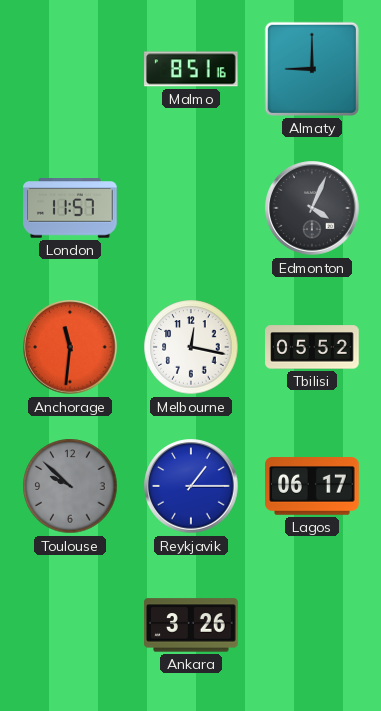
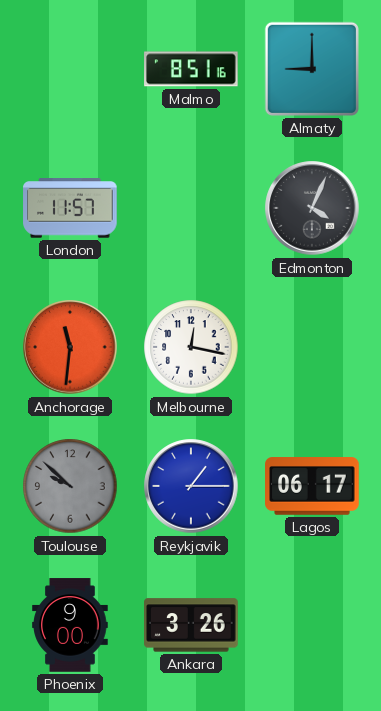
Tbilisi: 05:52 -> none
Phoenix: none -> 9:00
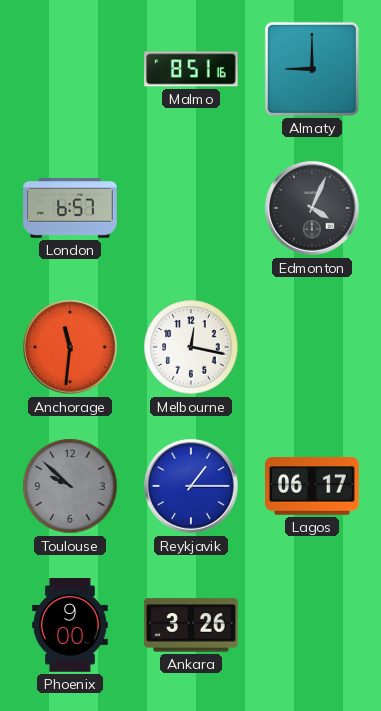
London: 11:57 -> 6:57
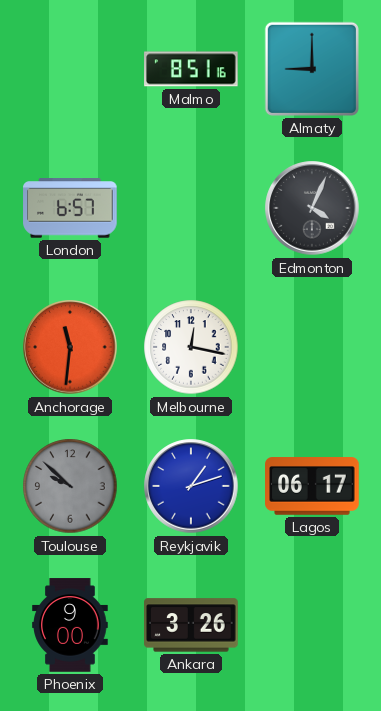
Reykjavik: 1:15 -> 1:12
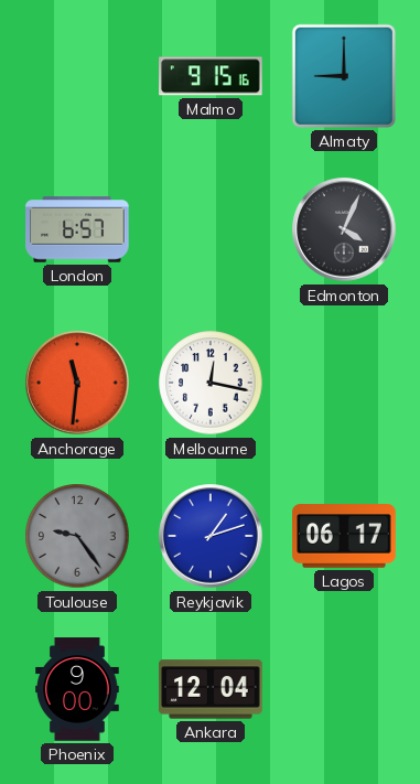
Malmo: 8:51 -> 9:15
Toulouse: 9:52 -> 9:24
Ankara: 3:26 -> 12:04
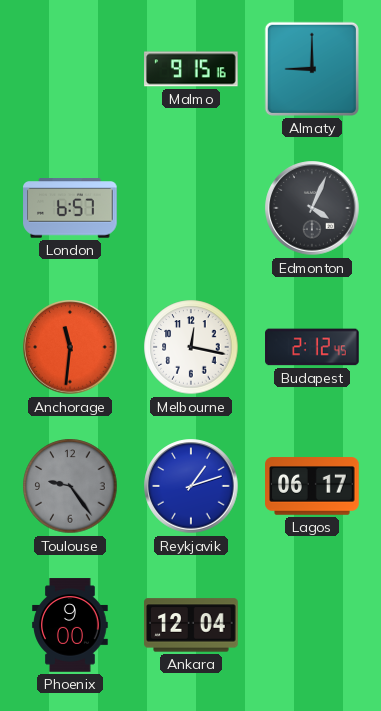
Budapest: none -> 2:12
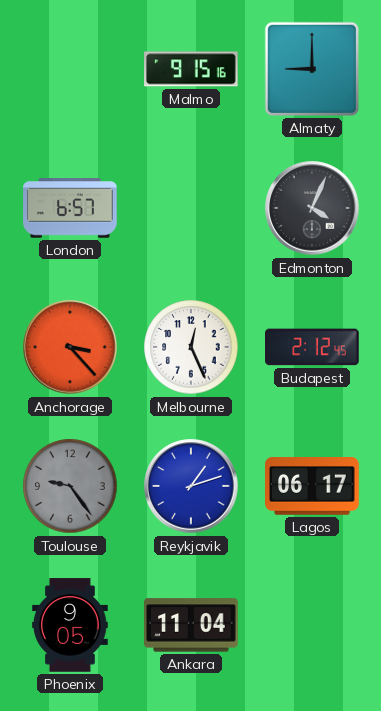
Anchorage: 11:31 -> 3:23
Melbourne: 12:17 -> 12:26
Phoenix: 9:00 -> 9:05
Ankara: 12:04 -> 11:04
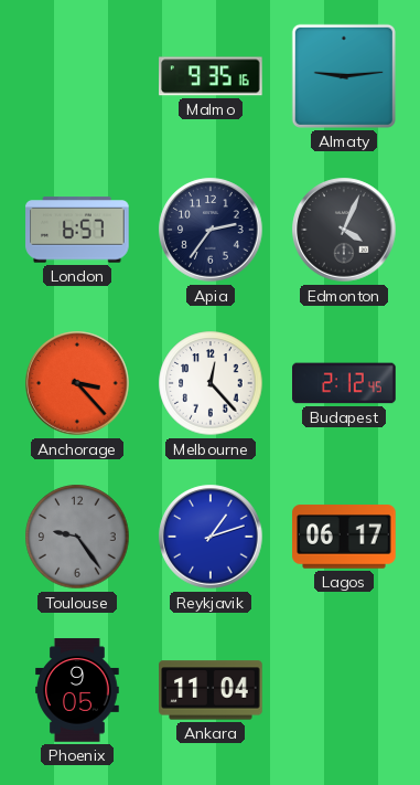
Malmo: 9:15 -> 9:35
Almaty: 9:00 -> 9:14
Apia: none -> 2:36
Melbourne: 12:26 -> 12:23
